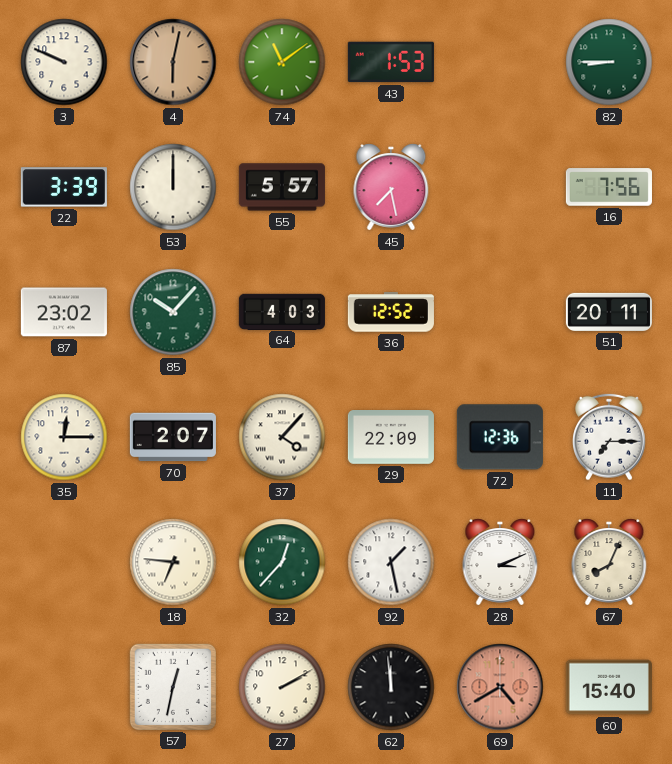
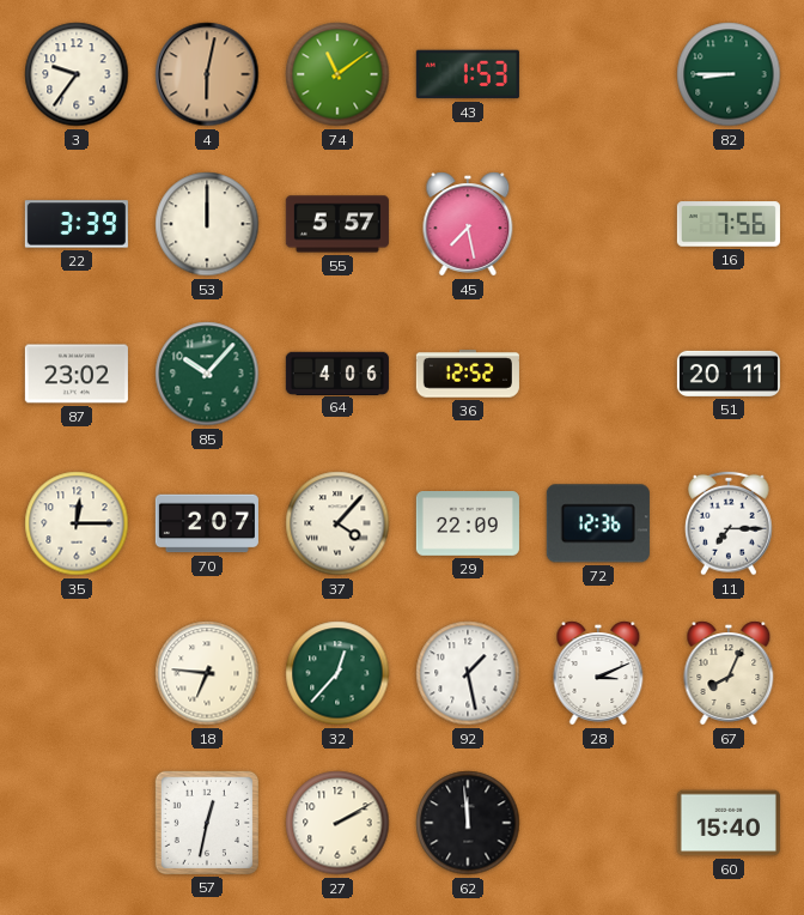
3: 9:49 -> 9:36
64: 4:03 -> 4:06
69: 4:40 -> none
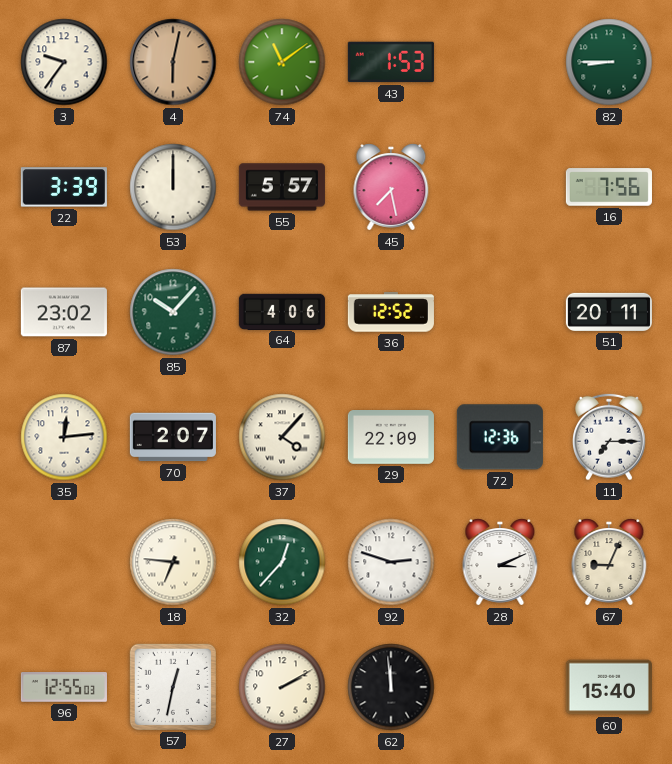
35: 12:15 -> 12:14
92: 1:28 -> 2:48
67: 8:04 -> 9:04
96: none -> 12:55
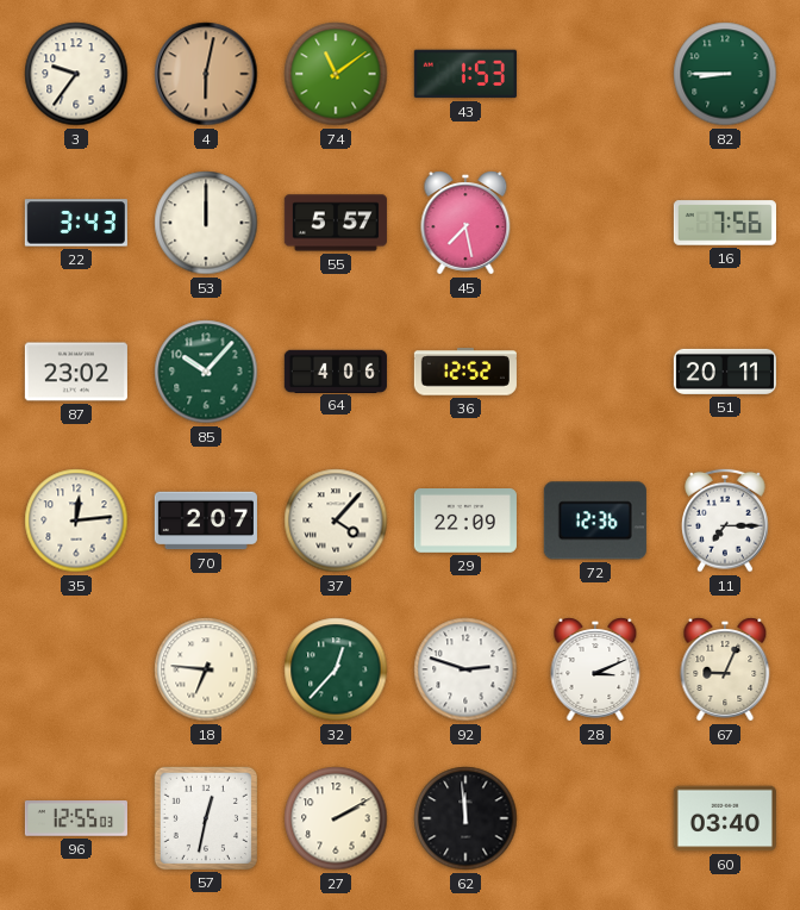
22: 3:39 -> 3:43
60: 15:40 -> 03:40
